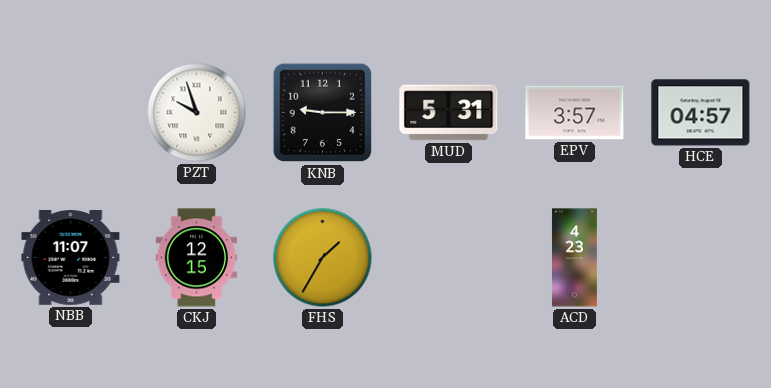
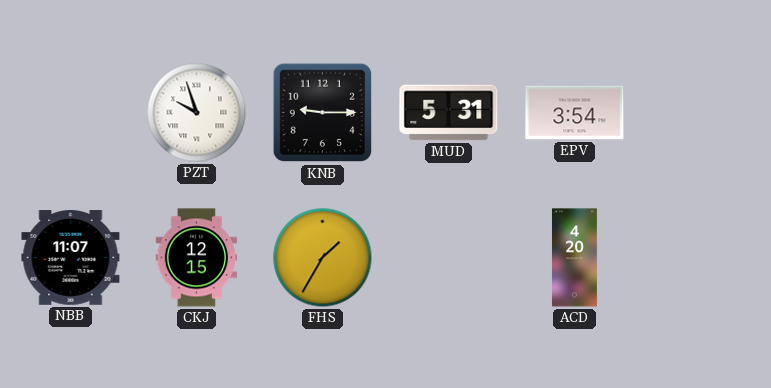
EPV: 3:57 -> 3:54
HCE: 04:57 -> none
ACD: 4:23 -> 4:20
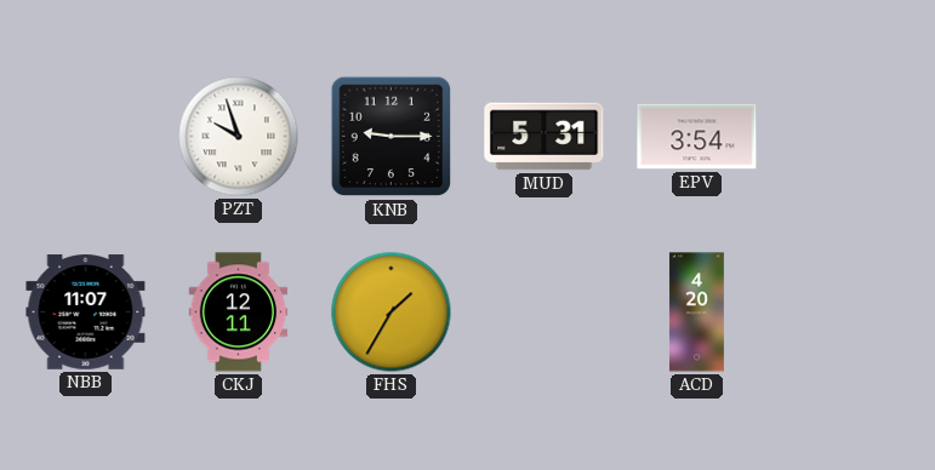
CKJ: 12:15 -> 12:11
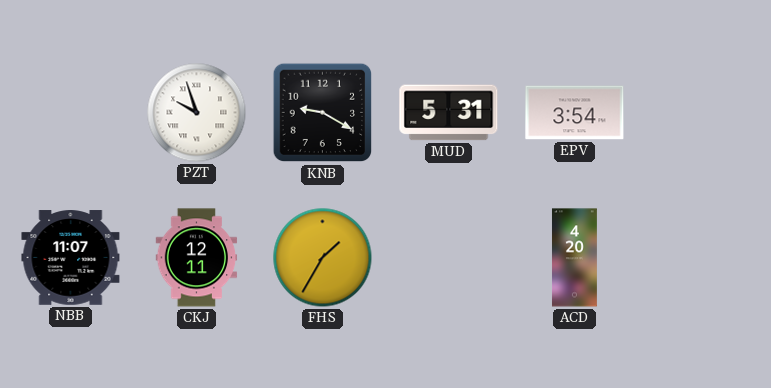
KNB: 9:15 -> 9:20
